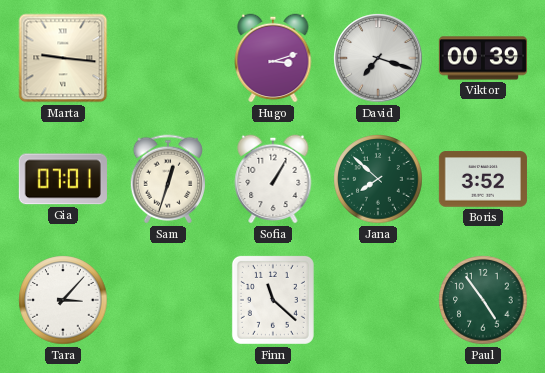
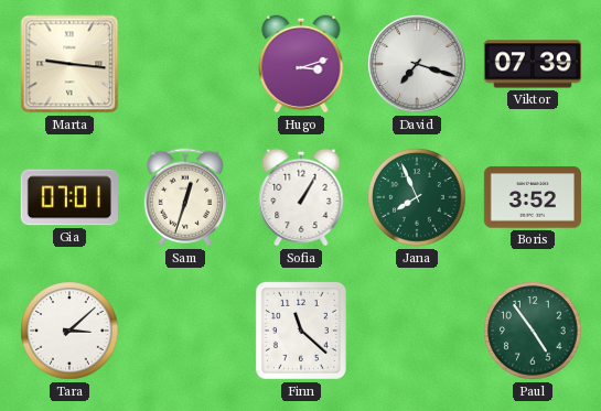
Viktor: 00:39 -> 07:39
Jana: 7:52 -> 7:56
Tara: 3:07 -> 3:08
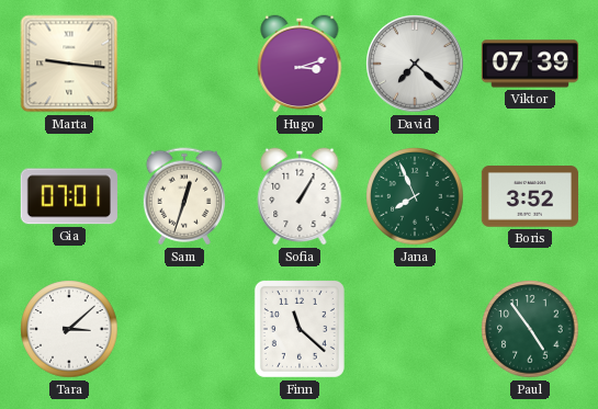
David: 7:18 -> 7:22
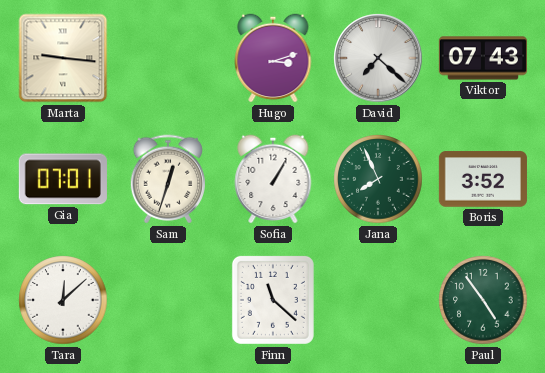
Viktor: 07:39 -> 07:43
Tara: 3:08 -> 12:08
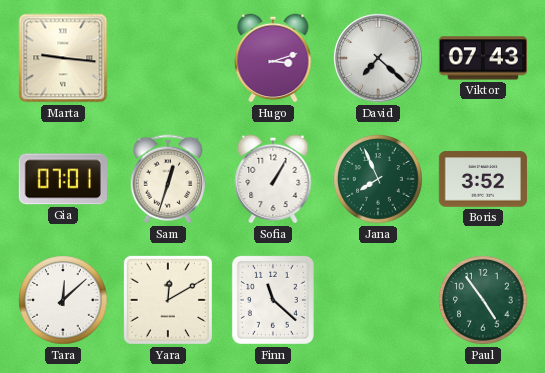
Yara: none -> 12:10
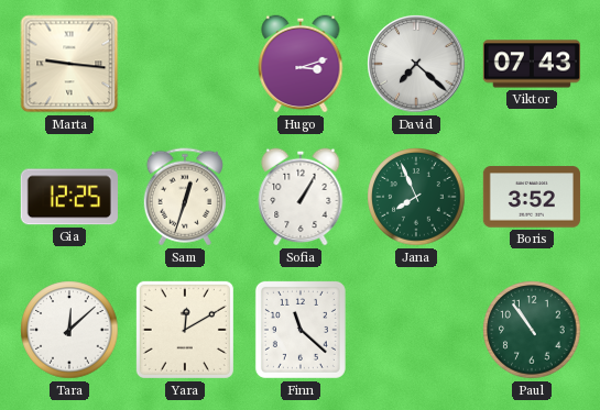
Gia: 07:01 -> 12:25
Paul: 4:54 -> 10:54
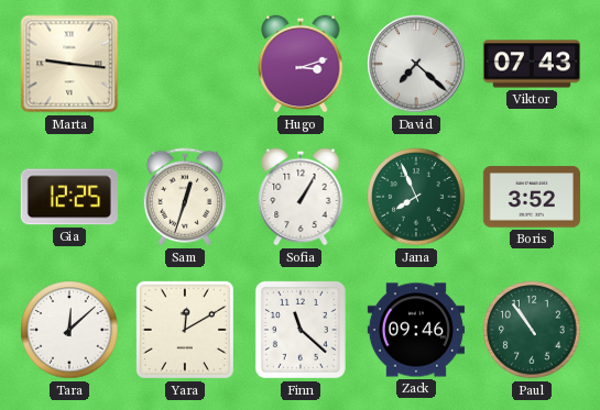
Zack: none -> 09:46
